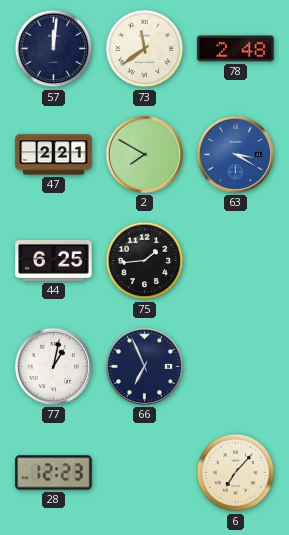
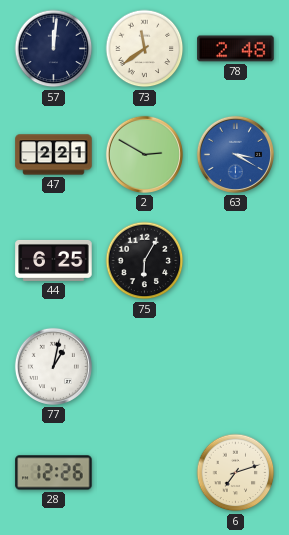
2: 7:50 -> 2:50
75: 1:44 -> 6:05
66: 6:56 -> none
28: 12:23 -> 12:26
6: 7:07 -> 7:12
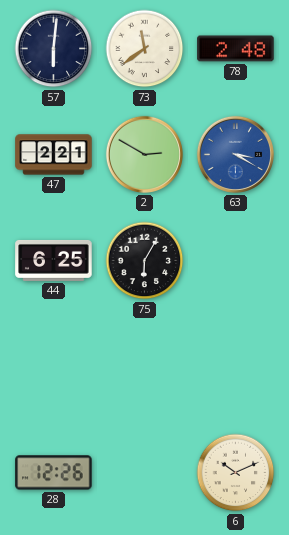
57: 12:01 -> 6:01
77: 1:02 -> none
6: 7:12 -> 10:11
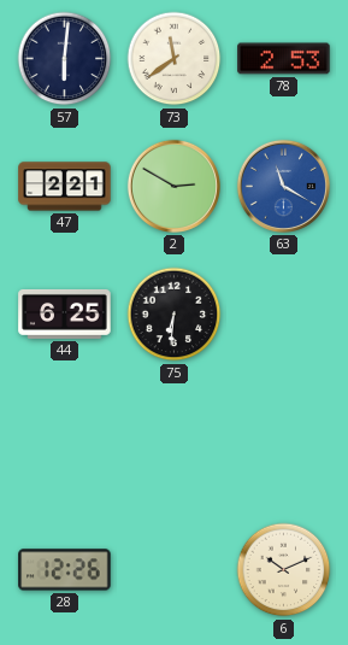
78: 2:48 -> 2:53
63: 3:20 -> 11:20
75: 6:05 -> 6:31
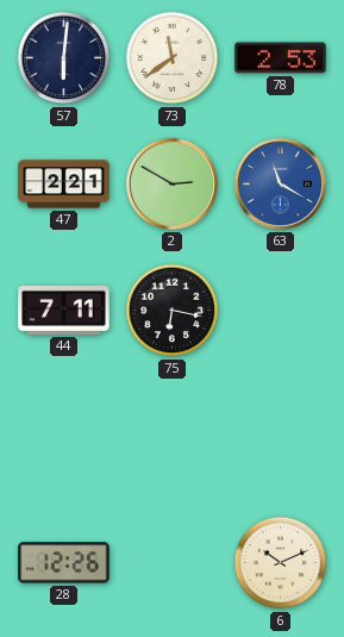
44: 6:25 -> 7:11
75: 6:31 -> 6:17
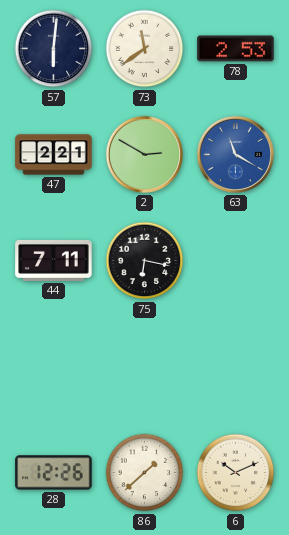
86: none -> 1:38
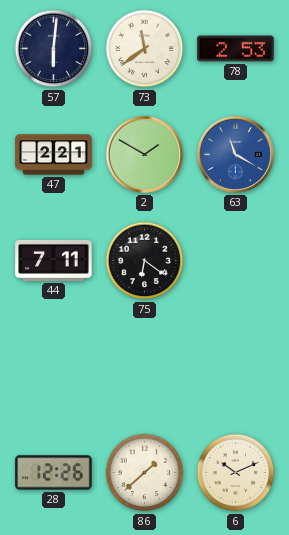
2: 2:50 -> 1:50
75: 6:17 -> 6:21
